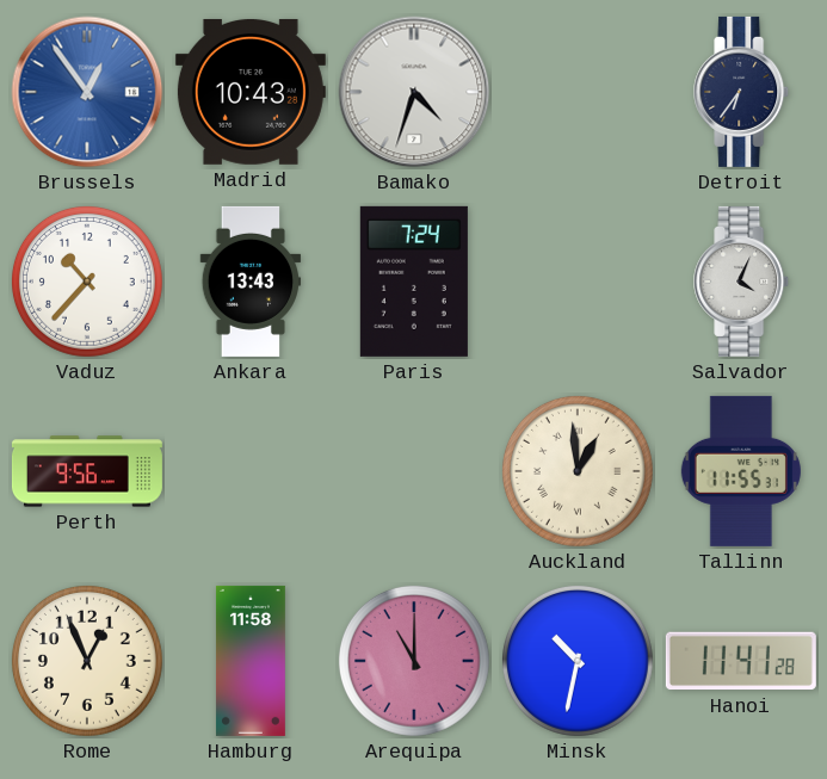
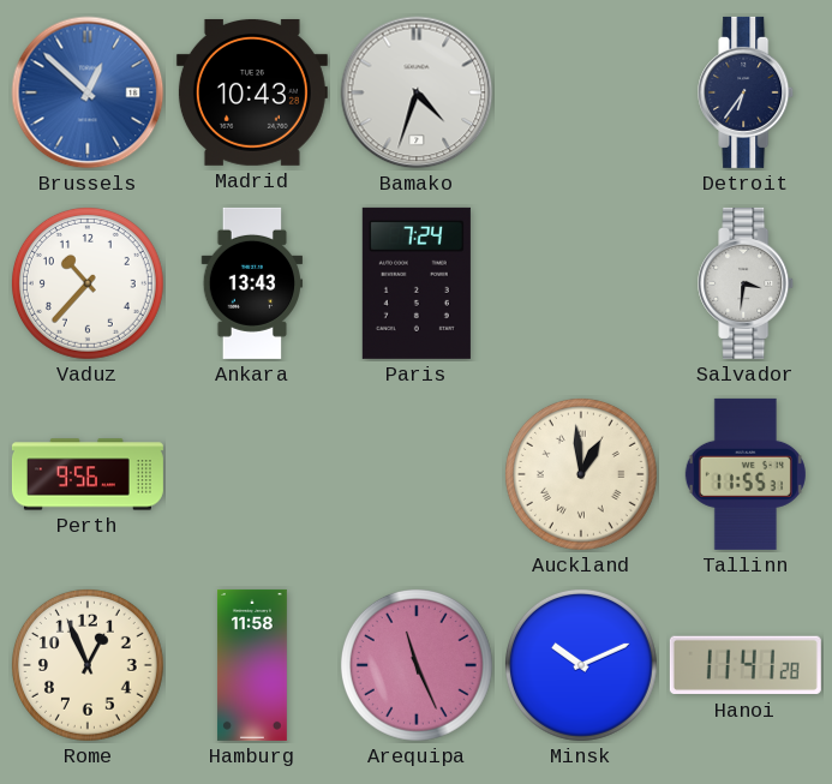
Brussels: 12:54 -> 12:52
Salvador: 4:04 -> 3:31
Arequipa: 11:00 -> 11:26
Minsk: 10:32 -> 10:11
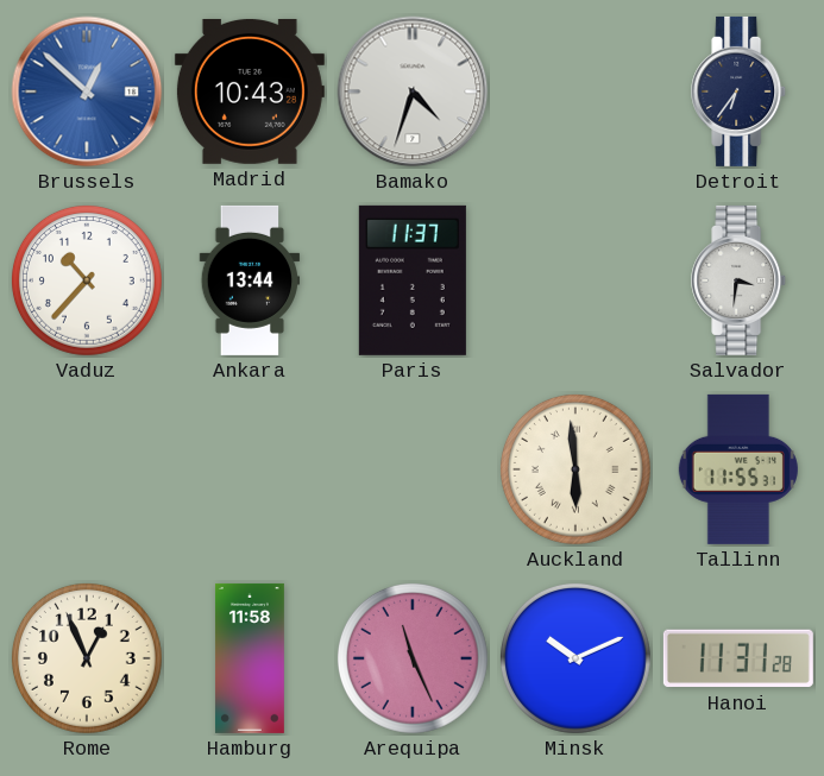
Ankara: 13:43 -> 13:44
Paris: 7:24 -> 11:37
Perth: 9:56 -> none
Auckland: 12:59 -> 5:59
Hanoi: 11:41 -> 11:31
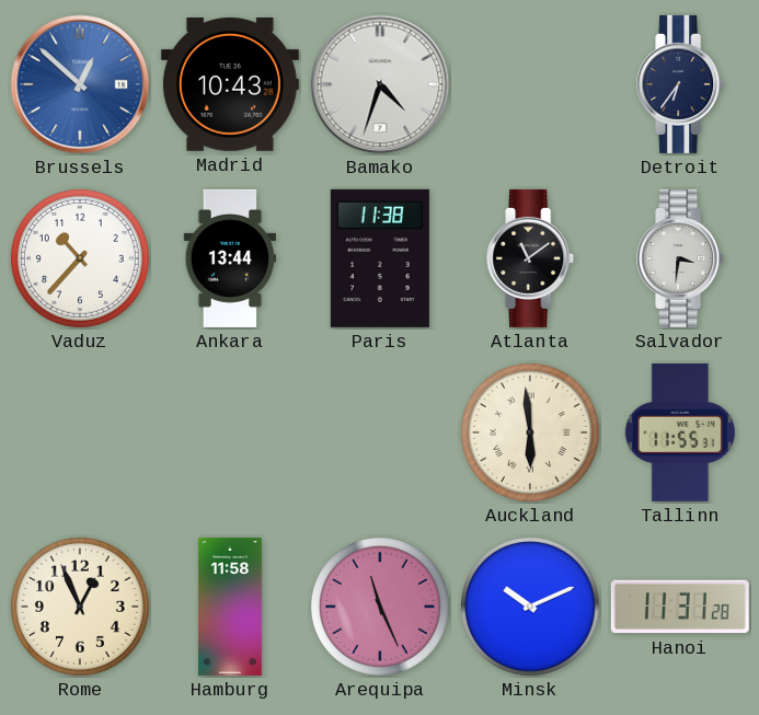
Paris: 11:37 -> 11:38
Atlanta: none -> 11:09
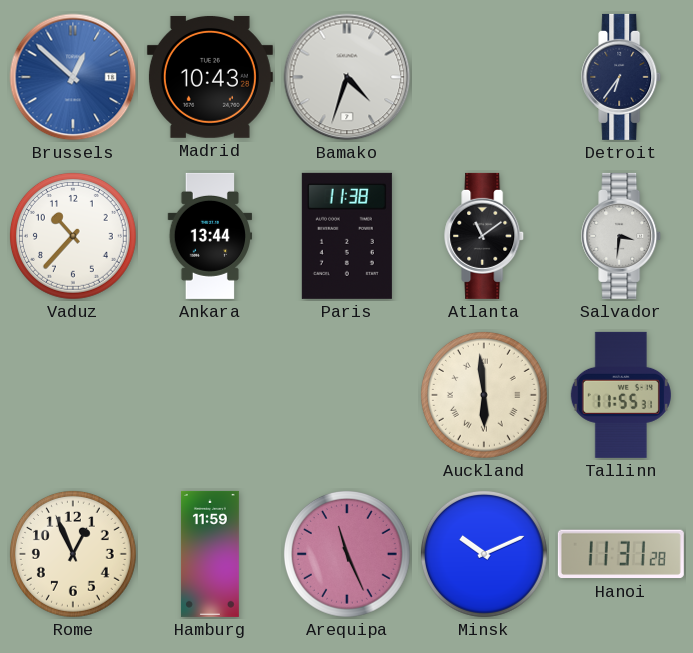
Hamburg: 11:58 -> 11:59
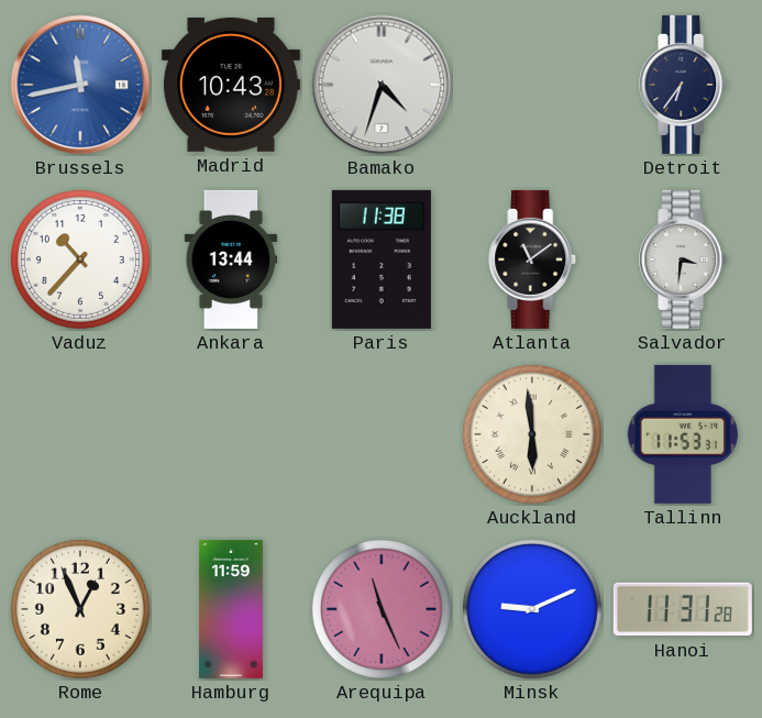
Brussels: 12:52 -> 11:43
Tallinn: 11:55 -> 11:53
Minsk: 10:11 -> 9:11
